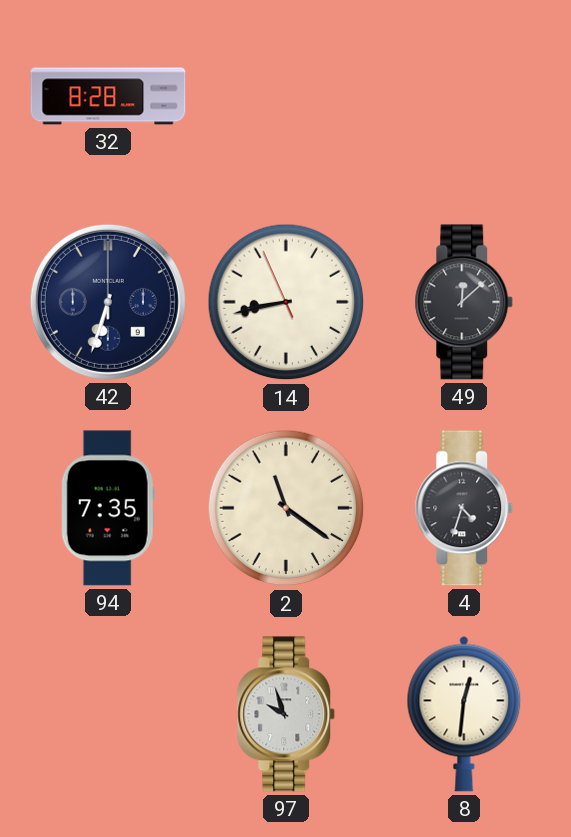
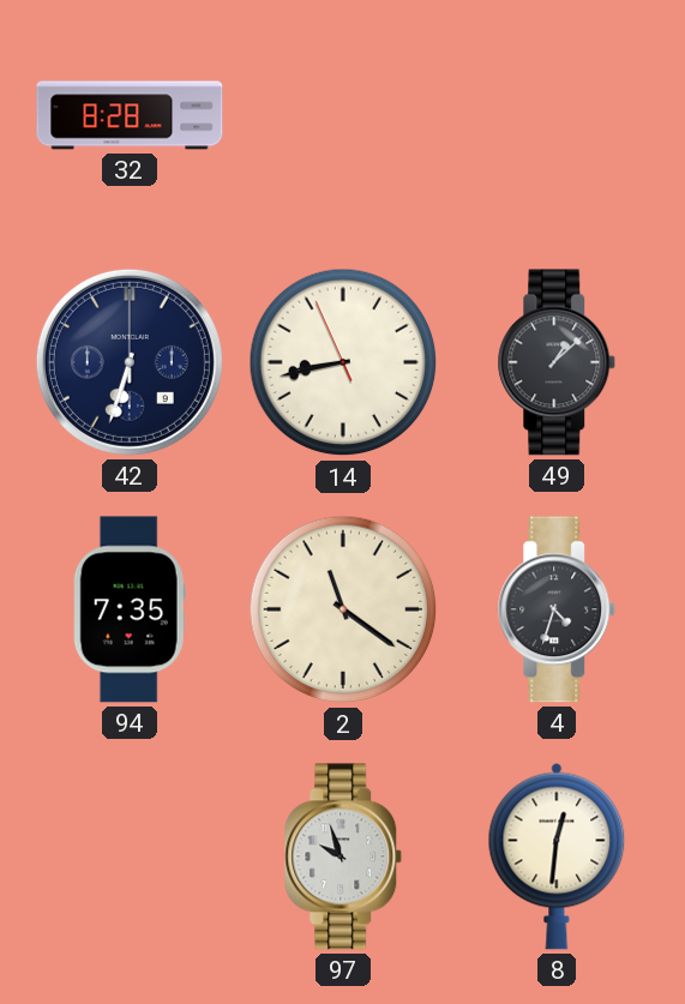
49: 12:08 -> 1:08
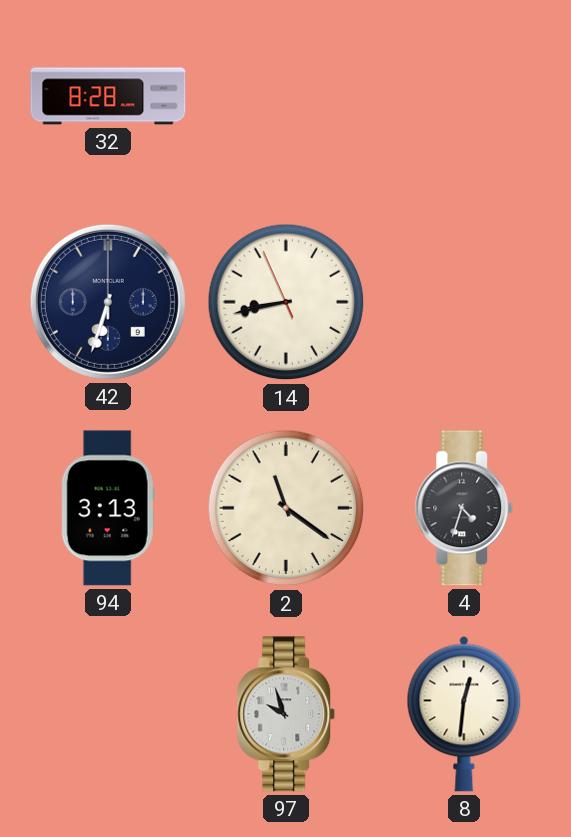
49: 1:08 -> none
94: 7:35 -> 3:13
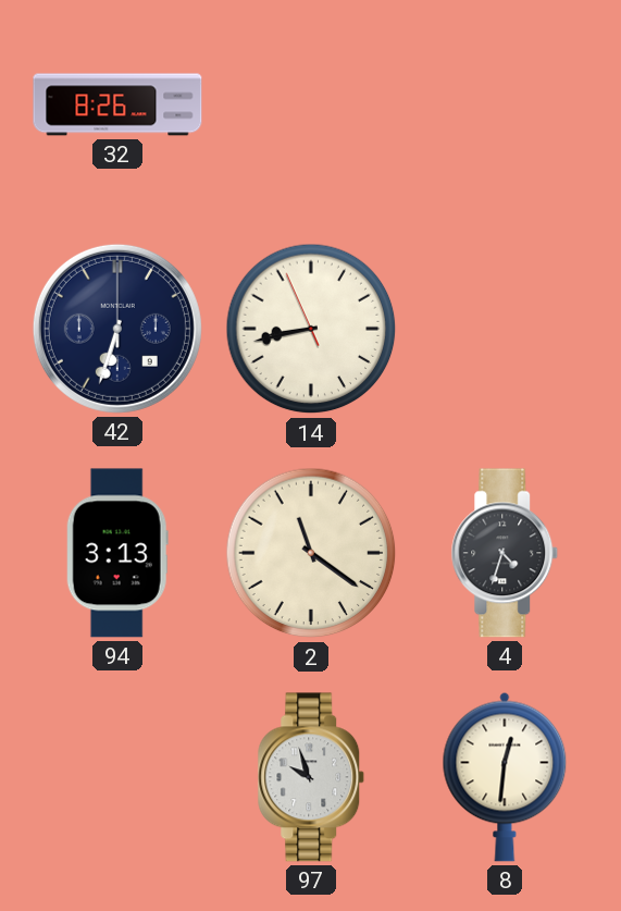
32: 8:28 -> 8:26
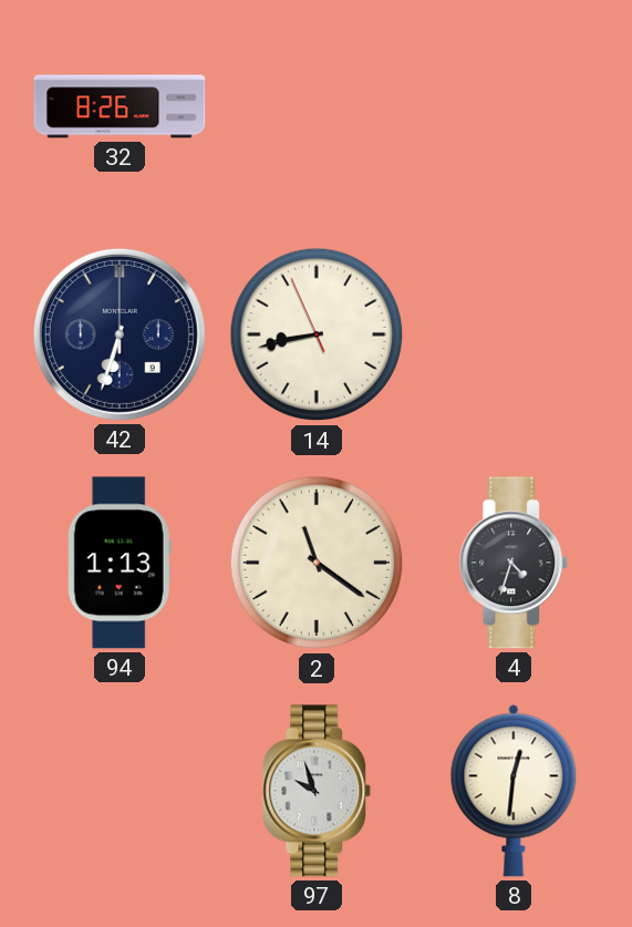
94: 3:13 -> 1:13
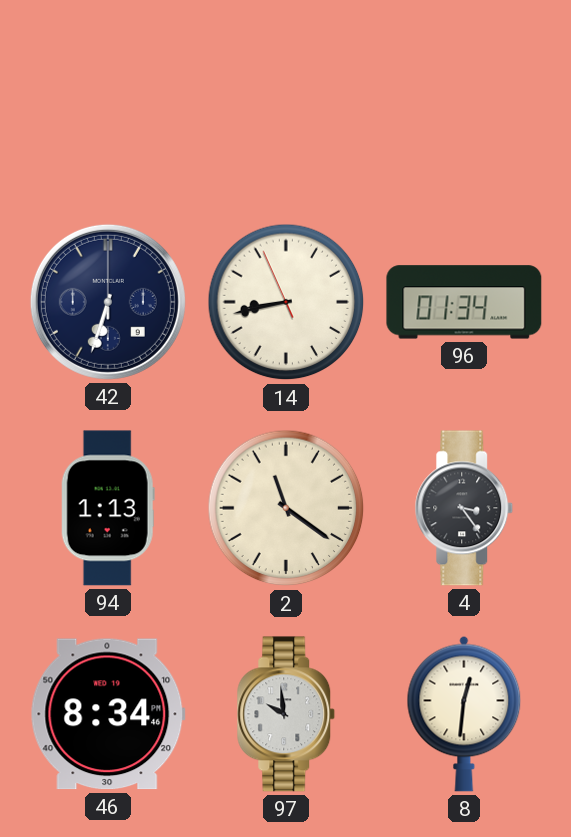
32: 8:26 -> none
96: none -> 01:34
4: 4:33 -> 3:24
46: none -> 8:34
97: 9:57 -> 9:59
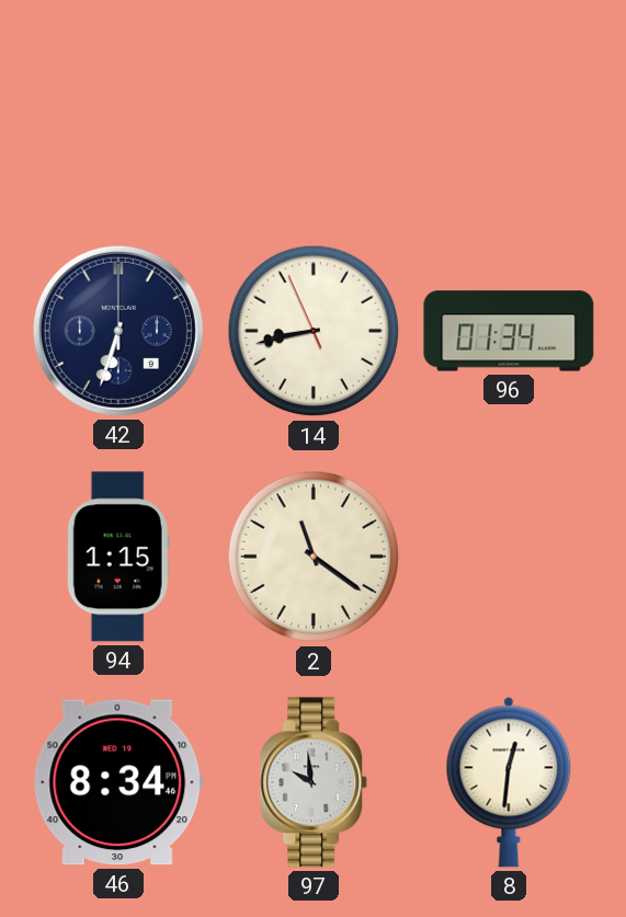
94: 1:13 -> 1:15
4: 3:24 -> none
